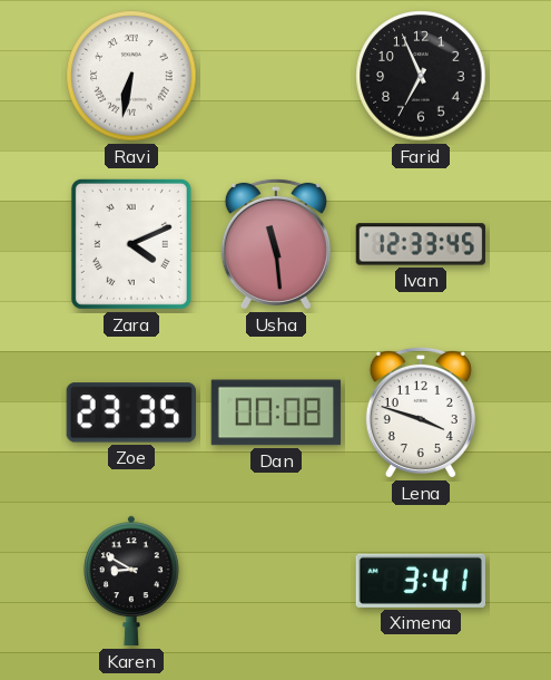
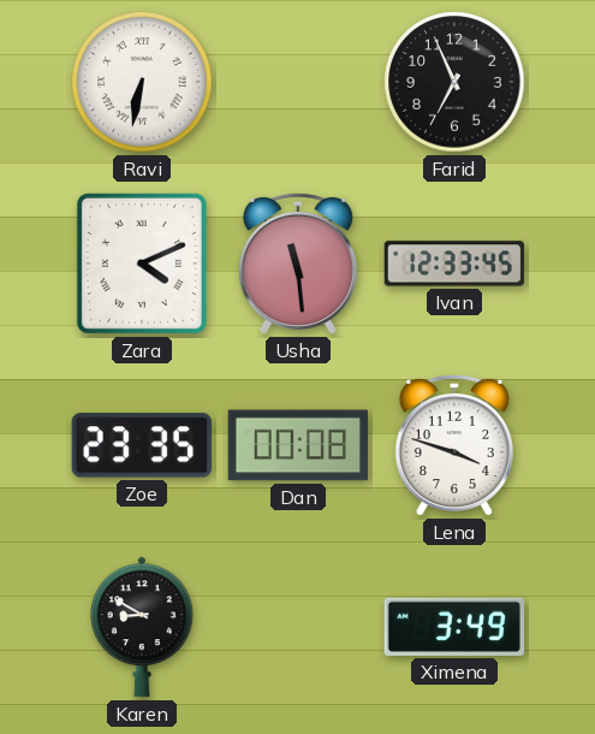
Ximena: 3:41 -> 3:49
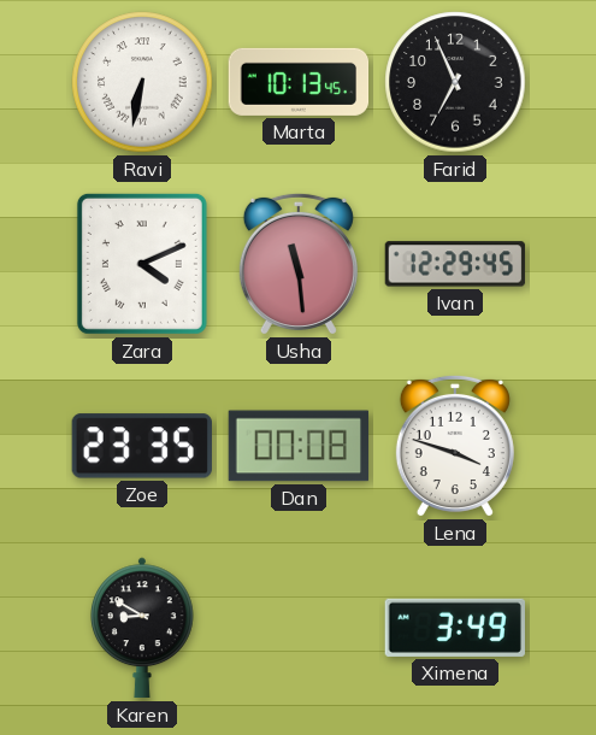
Marta: none -> 10:13
Ivan: 12:33 -> 12:29
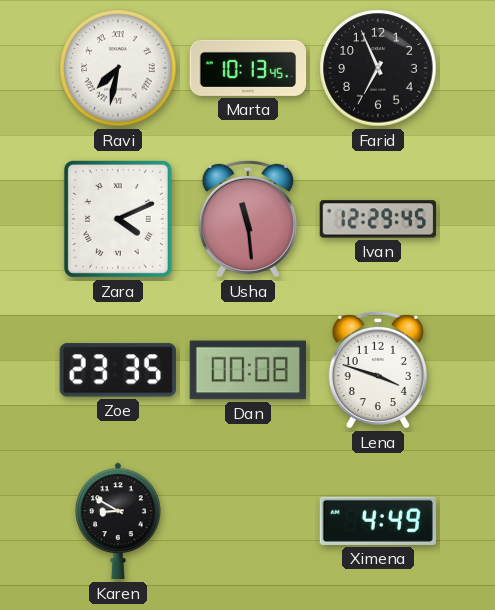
Ravi: 6:32 -> 7:32
Ximena: 3:49 -> 4:49
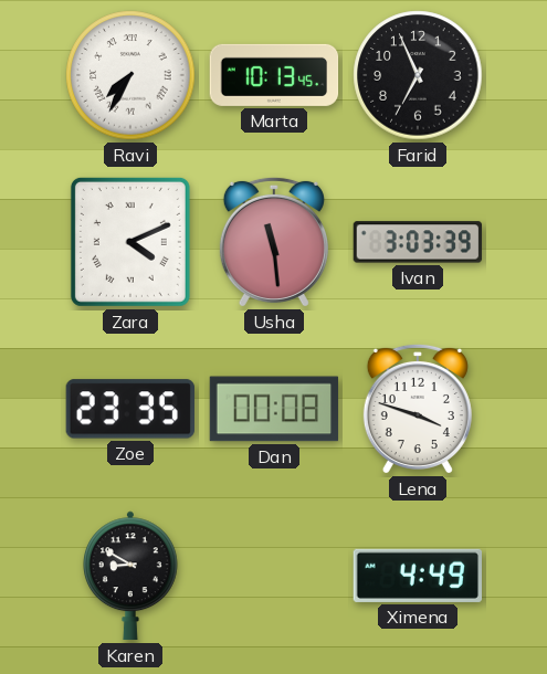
Ravi: 7:32 -> 7:35
Ivan: 12:29 -> 3:03
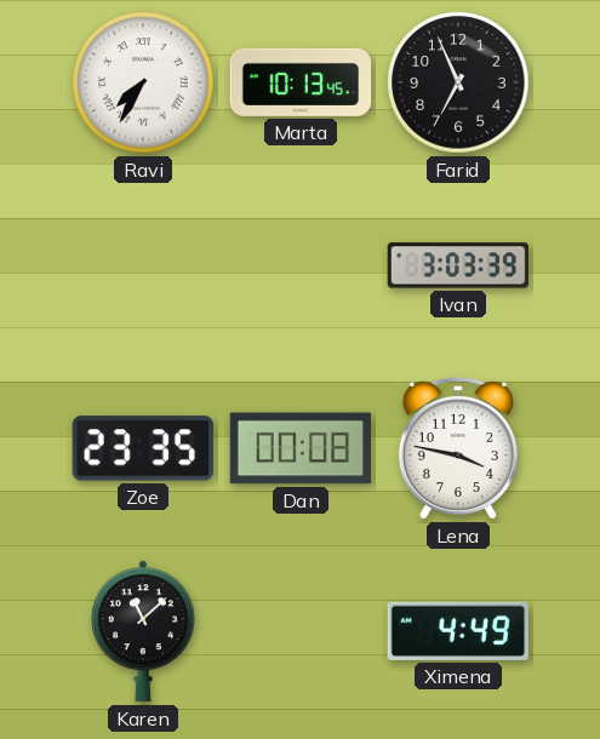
Zara: 4:11 -> none
Usha: 11:29 -> none
Lena: 3:48 -> 3:47
Karen: 8:50 -> 11:08
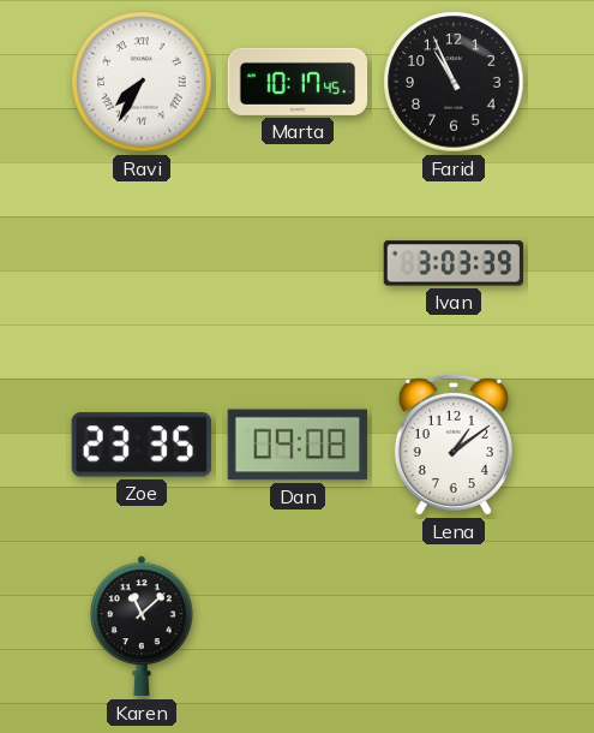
Marta: 10:13 -> 10:17
Farid: 6:56 -> 10:56
Dan: 00:08 -> 09:08
Lena: 3:47 -> 1:09
Ximena: 4:49 -> none
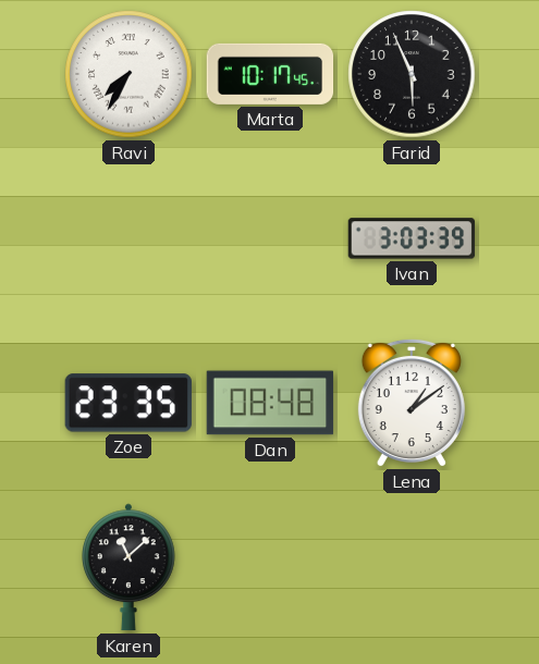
Farid: 10:56 -> 5:56
Dan: 09:08 -> 08:48
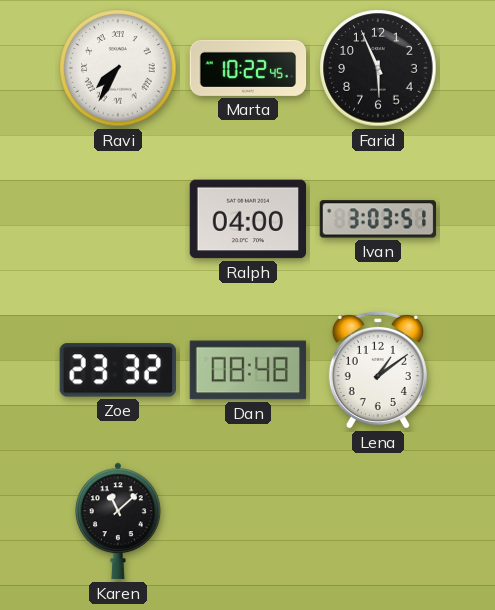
Marta: 10:17 -> 10:22
Ralph: none -> 04:00
Ivan: 3:03:39 -> 3:03:51
Zoe: 23:35 -> 23:32
